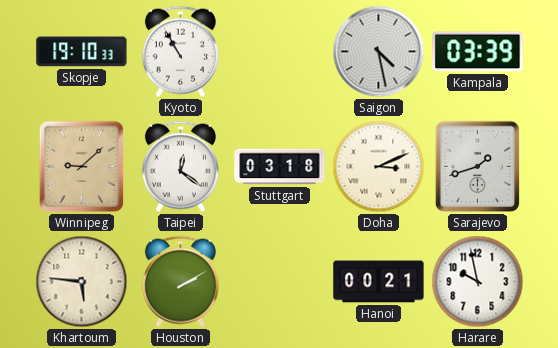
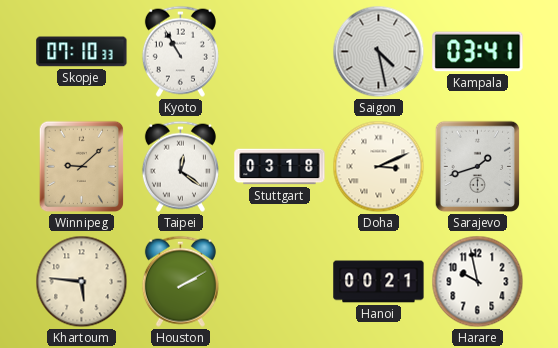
Skopje: 19:10 -> 07:10
Kampala: 03:39 -> 03:41
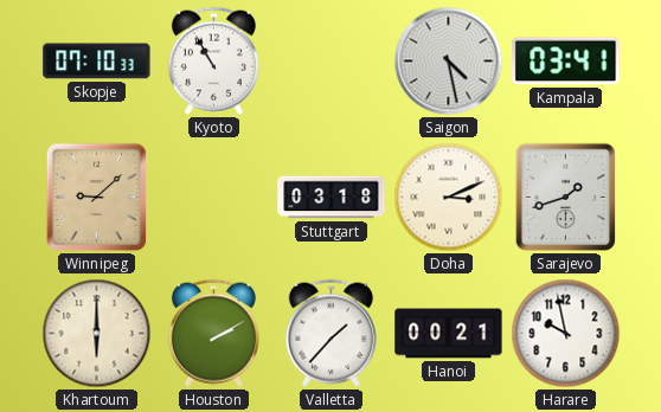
Taipei: 12:21 -> none
Khartoum: 5:46 -> 6:00
Valletta: none -> 1:37
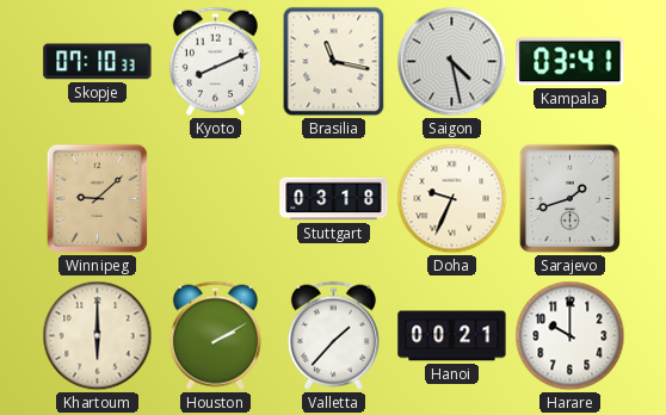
Kyoto: 10:55 -> 8:11
Brasilia: none -> 11:17
Doha: 3:11 -> 9:34
Harare: 9:58 -> 10:00
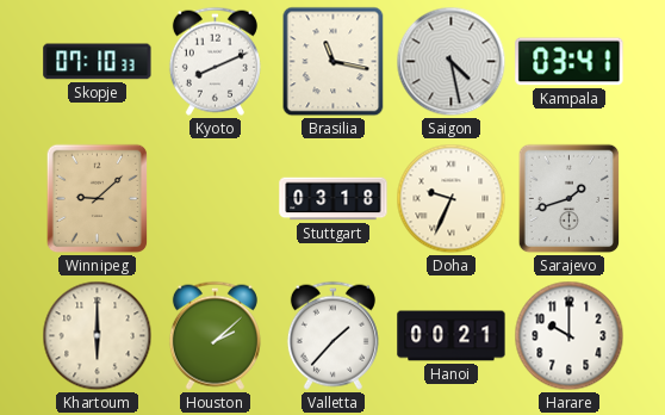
Houston: 2:10 -> 2:08
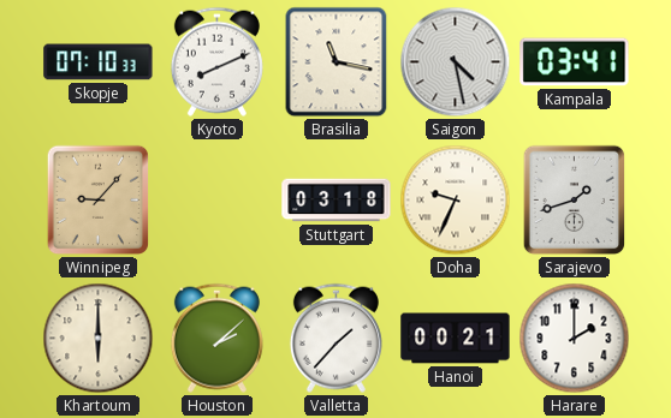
Winnipeg: 9:08 -> 9:07
Harare: 10:00 -> 2:00
